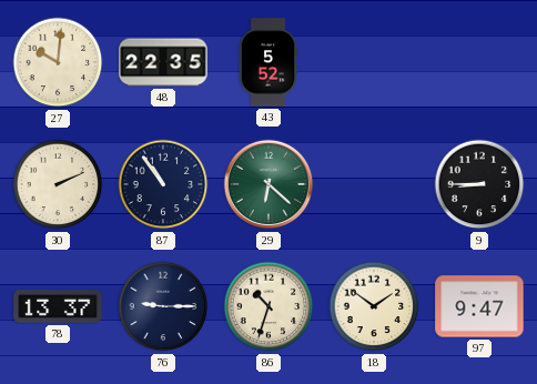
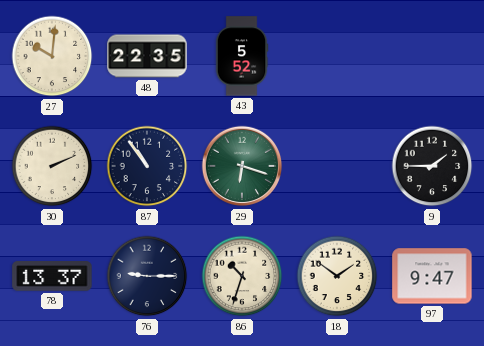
29: 6:22 -> 6:18
9: 8:45 -> 1:45
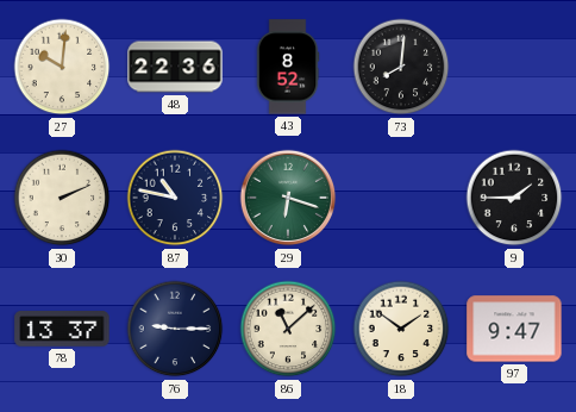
48: 22:35 -> 22:36
43: 5:52 -> 8:52
73: none -> 8:01
87: 10:54 -> 10:47
86: 10:33 -> 11:08
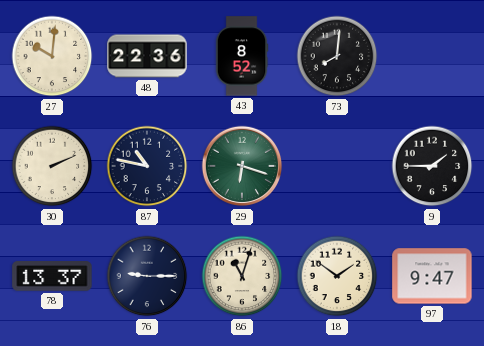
86: 11:08 -> 11:03
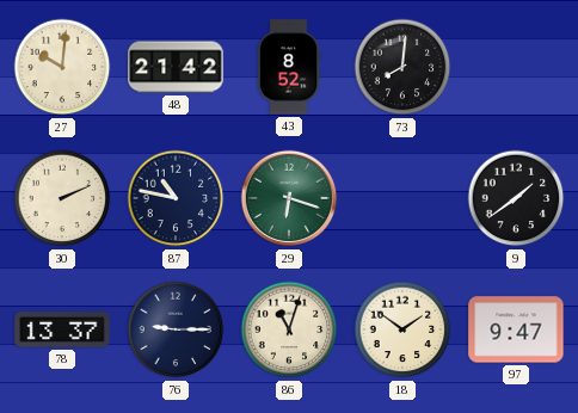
48: 22:36 -> 21:42
9: 1:45 -> 1:39
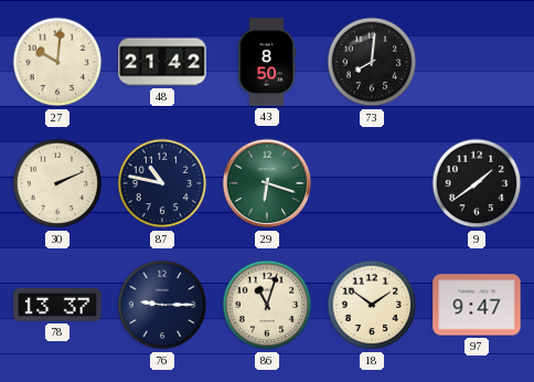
43: 8:52 -> 8:50
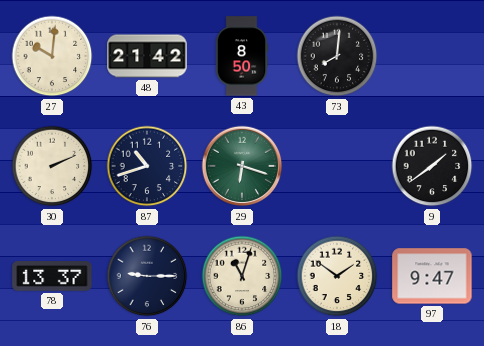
87: 10:47 -> 10:42
